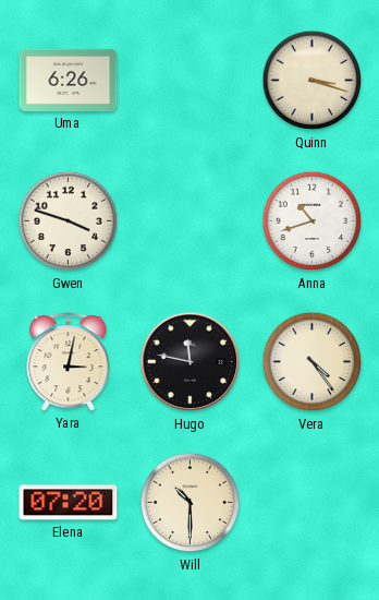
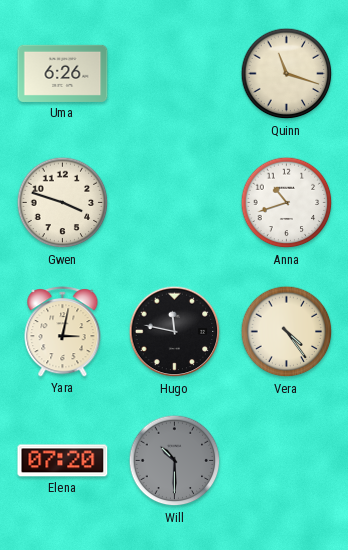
Quinn: 3:18 -> 11:18
Will dial: cream -> grey
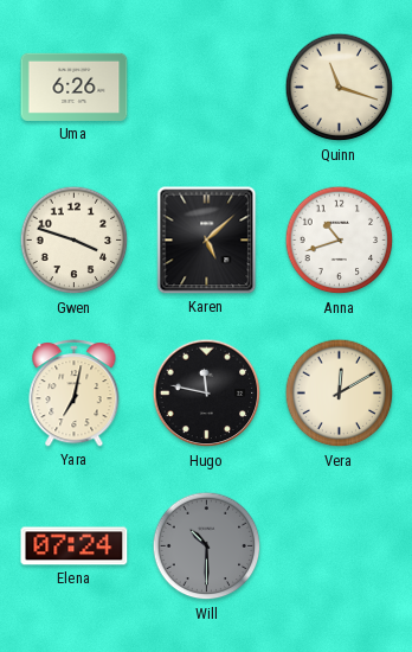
Karen: none -> 5:08
Yara: 3:02 -> 7:02
Vera: 4:24 -> 12:10
Elena: 07:20 -> 07:24
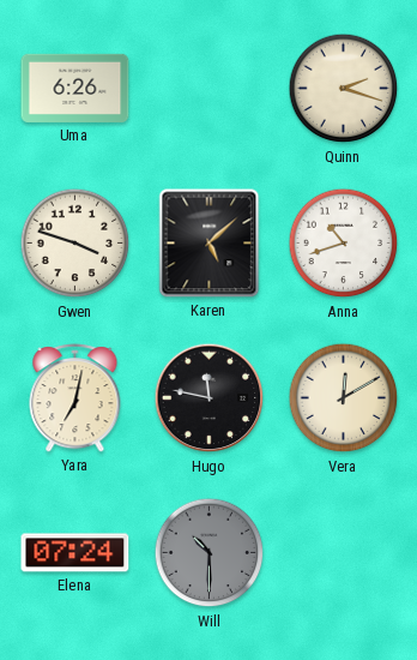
Quinn: 11:18 -> 2:18
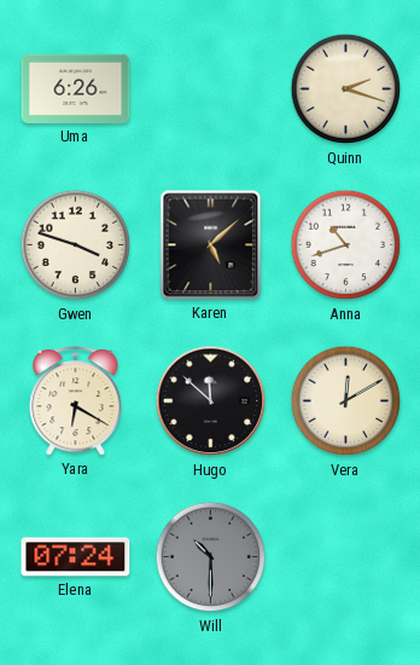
Yara: 7:02 -> 6:20
Hugo: 11:47 -> 11:52
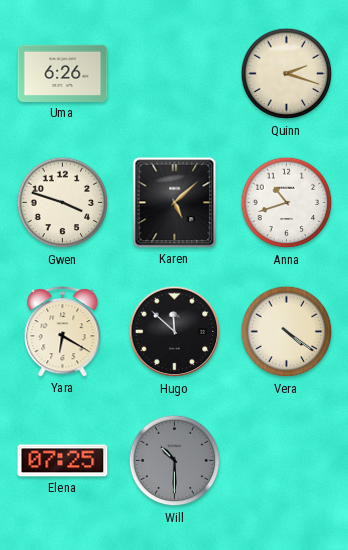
Vera: 12:10 -> 4:21
Elena: 07:24 -> 07:25
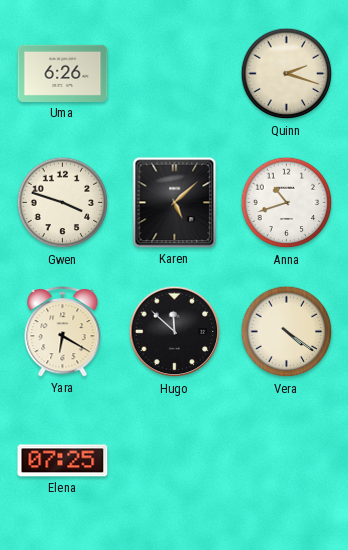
Will: 10:30 -> none
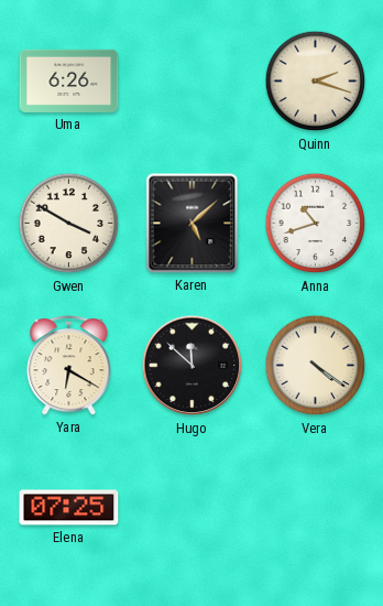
Gwen: 3:48 -> 3:50
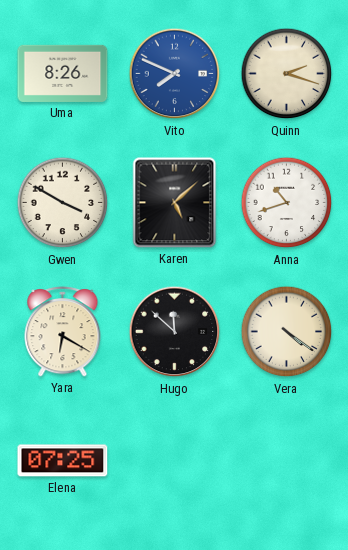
Uma: 6:26 -> 8:26
Vito: none -> 7:49
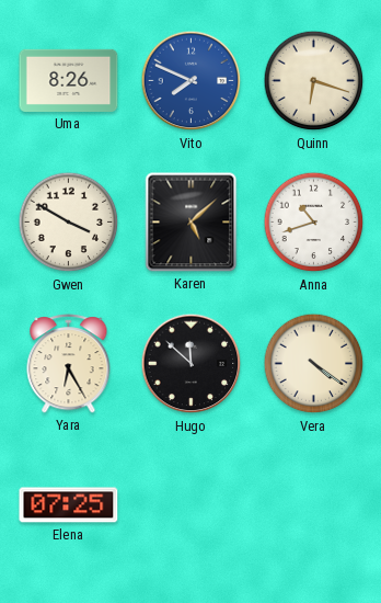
Quinn: 2:18 -> 6:18
Yara: 6:20 -> 6:25
